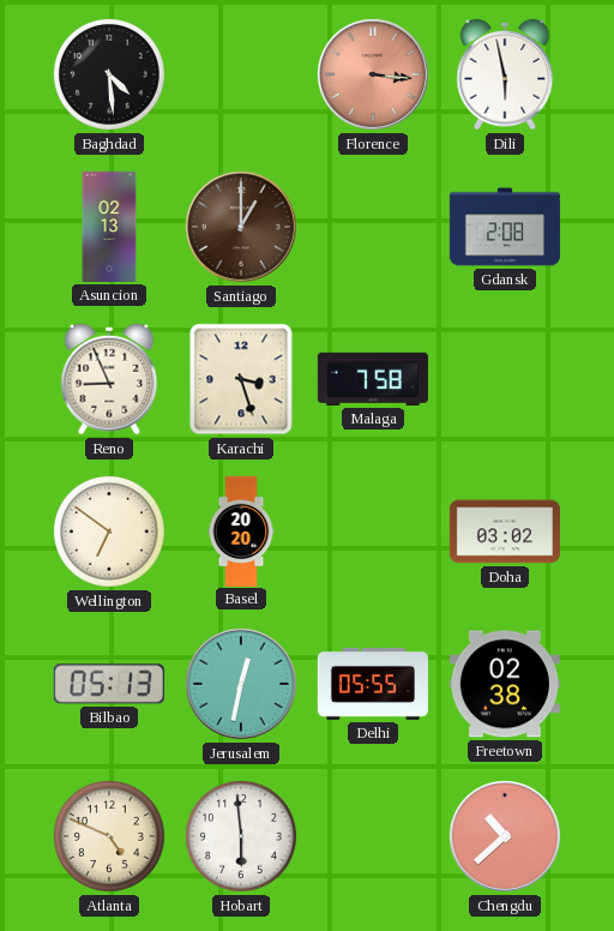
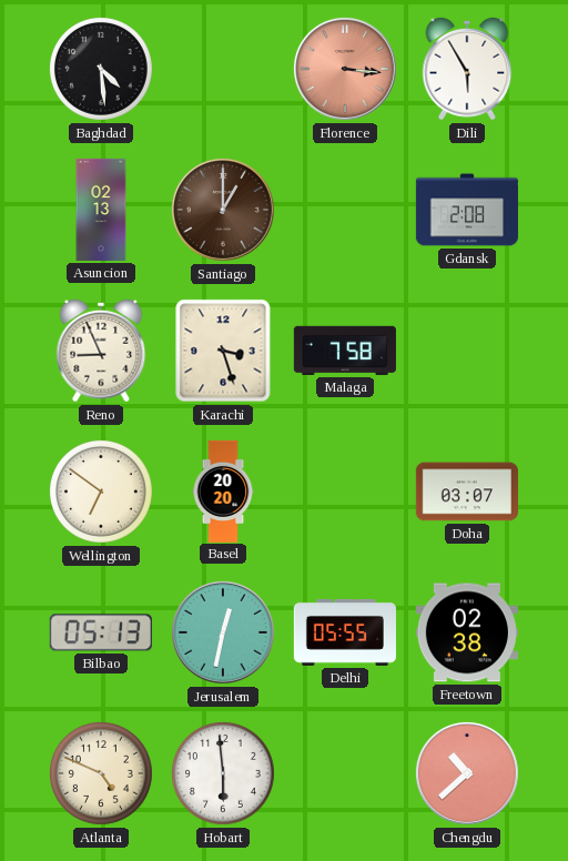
Dili: 5:58 -> 5:55
Doha: 03:02 -> 03:07
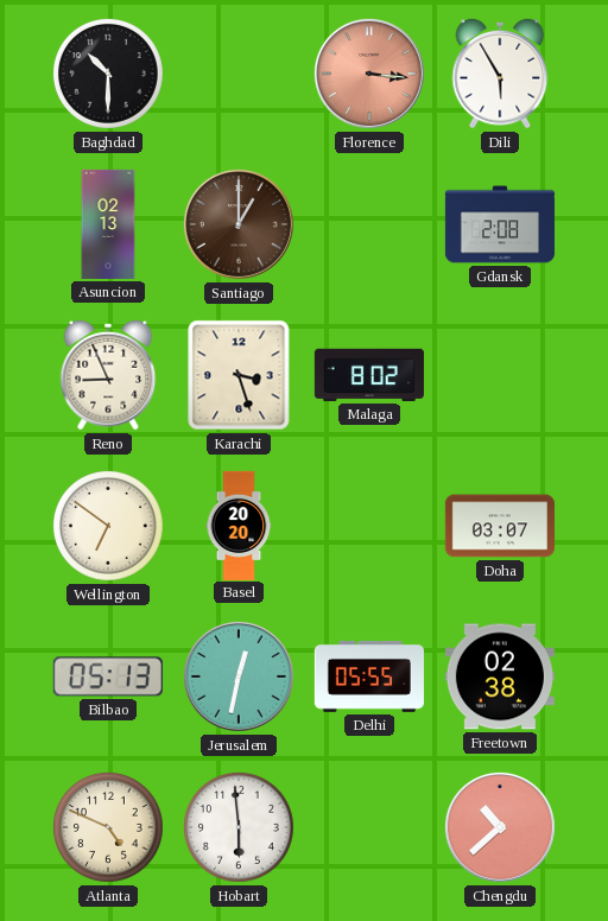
Baghdad: 4:29 -> 10:30
Malaga: 7:58 -> 8:02
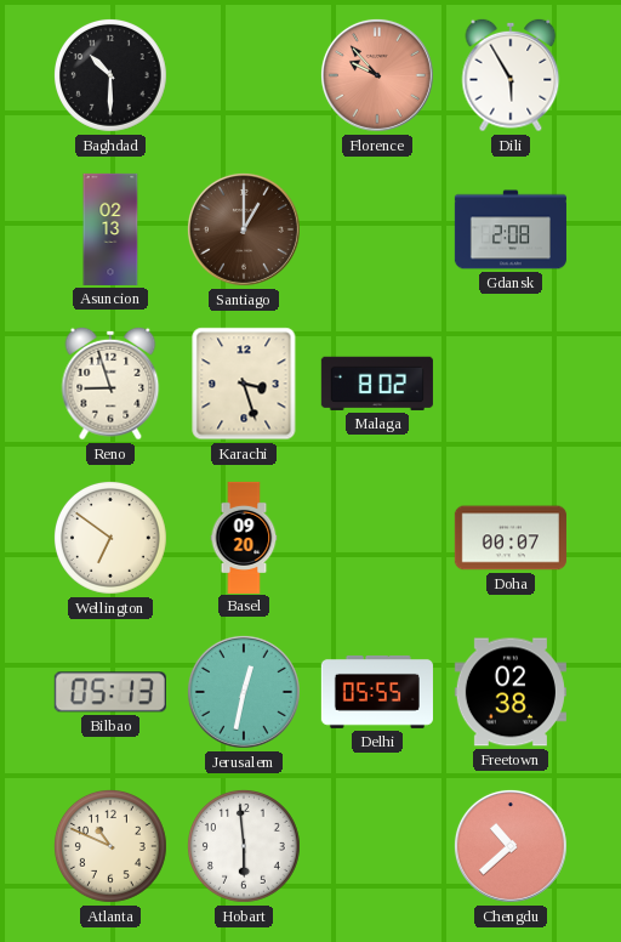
Florence: 3:16 -> 9:53
Reno: 8:56 -> 8:57
Basel: 20:20 -> 09:20
Doha: 03:07 -> 00:07
Atlanta: 4:49 -> 10:49
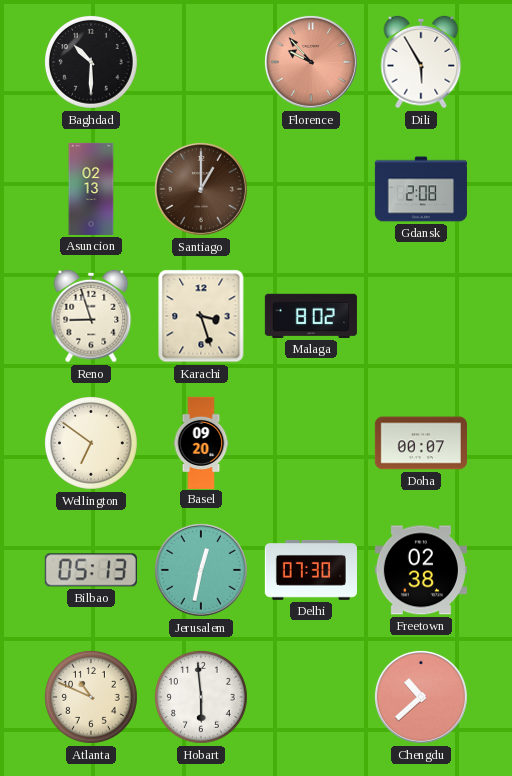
Delhi: 05:55 -> 07:30
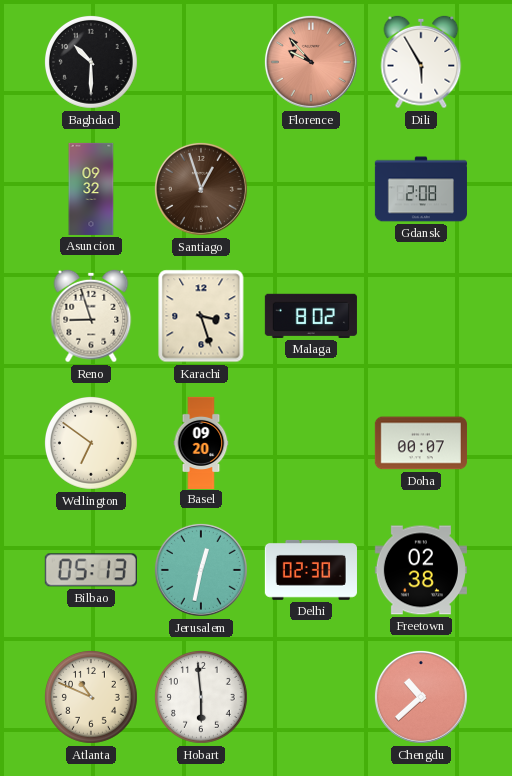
Asuncion: 02:13 -> 09:32
Santiago: 1:00 -> 12:57
Delhi: 07:30 -> 02:30
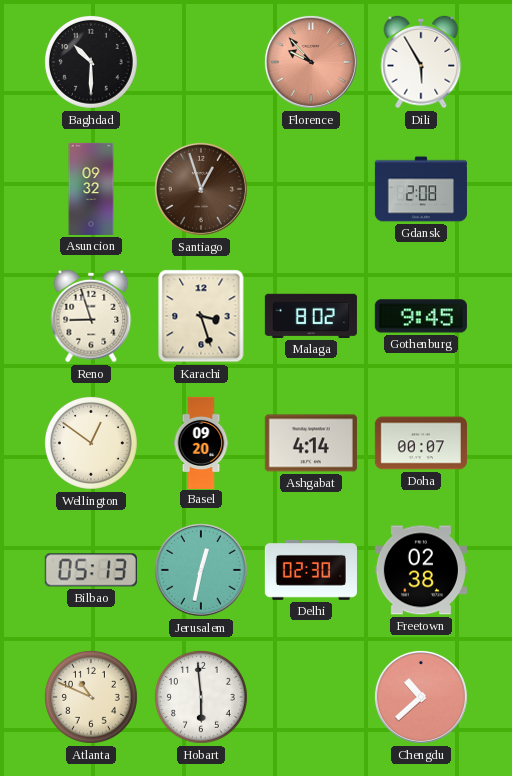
Gothenburg: none -> 9:45
Wellington: 6:51 -> 12:51
Ashgabat: none -> 4:14
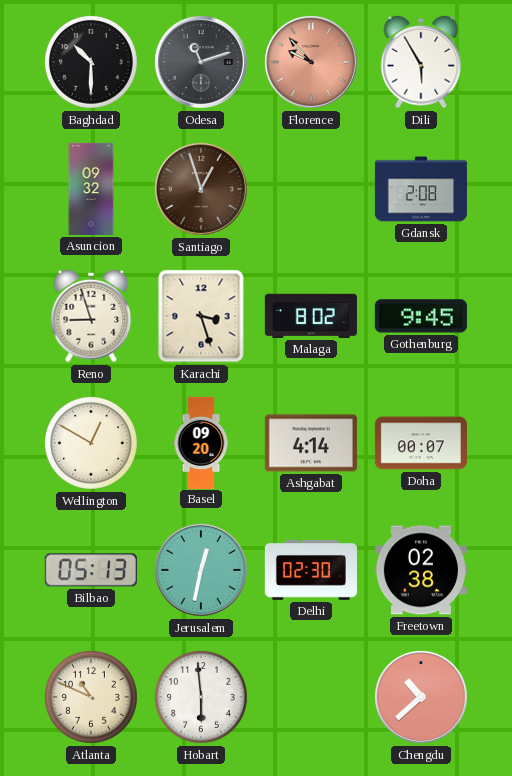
Odesa: none -> 11:12
Wellington: 12:51 -> 12:50
